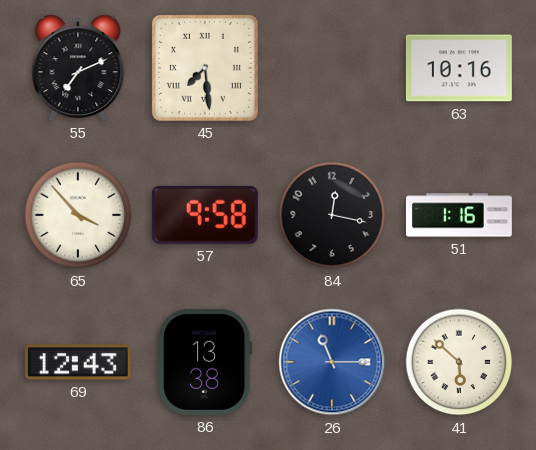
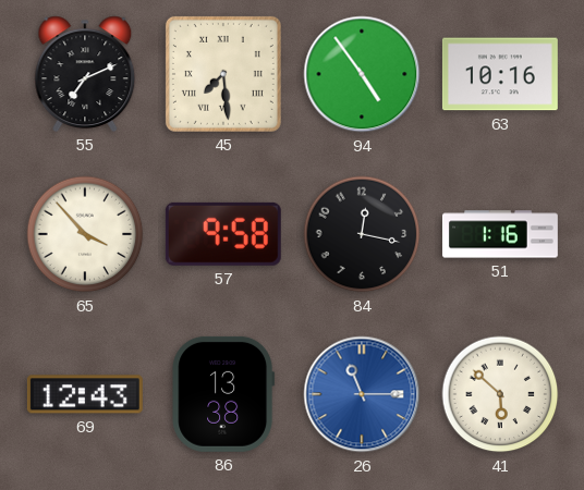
94: none -> 4:54
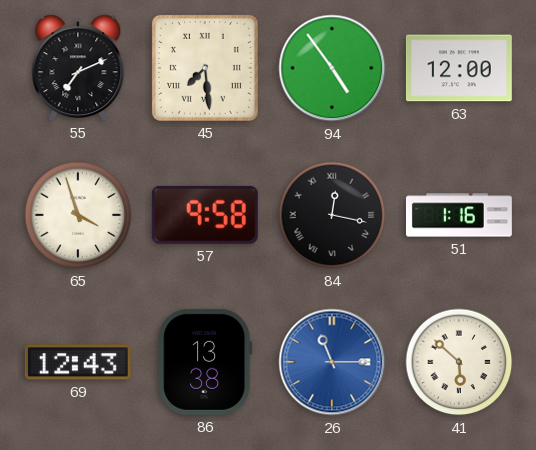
63: 10:16 -> 12:00
65: 3:53 -> 3:57
84 numerals: Arabic -> Roman
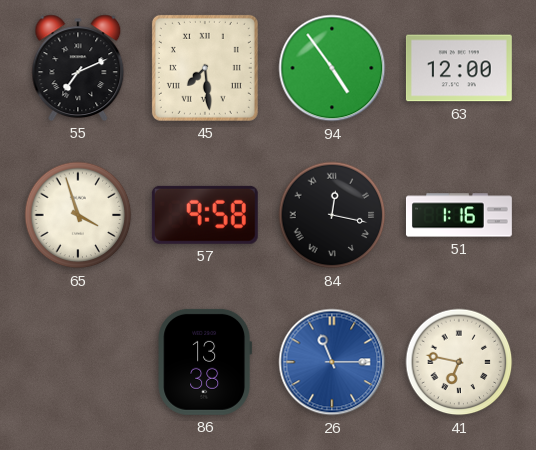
69: 12:43 -> none
41: 5:52 -> 6:47
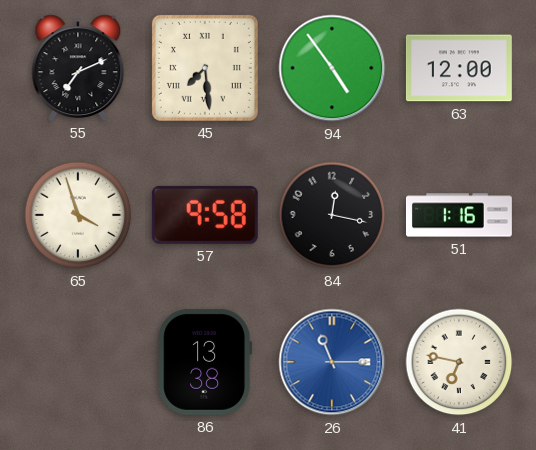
84 numerals: Roman -> Arabic
